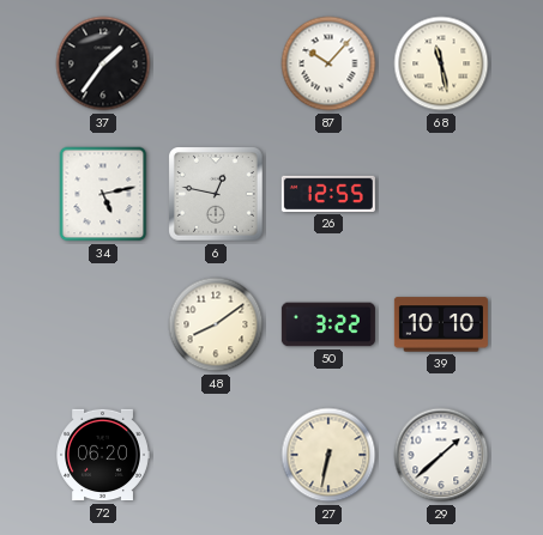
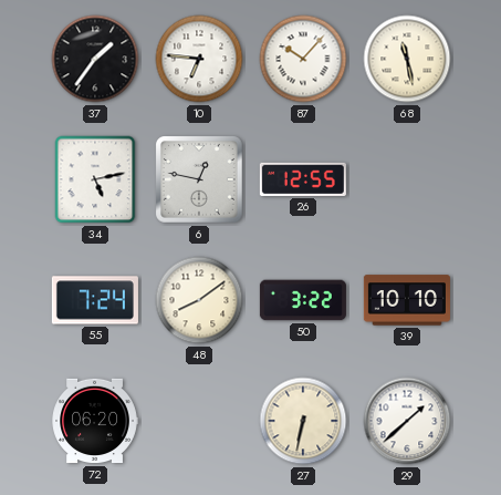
10: none -> 6:46
55: none -> 7:24
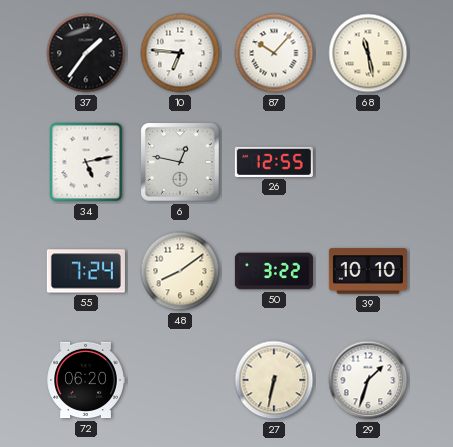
29: 1:38 -> 1:33
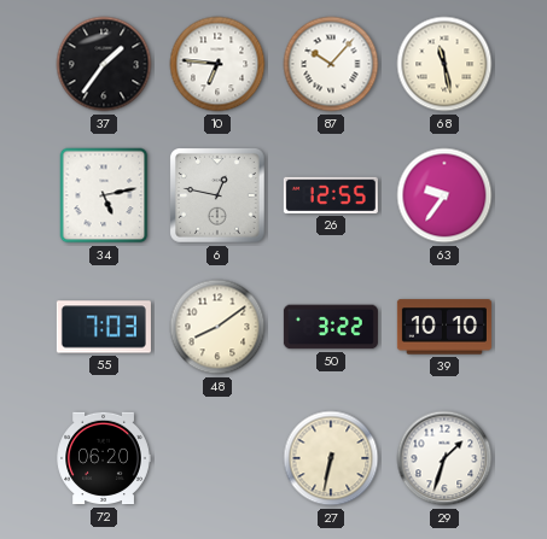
63: none -> 9:36
55: 7:24 -> 7:03
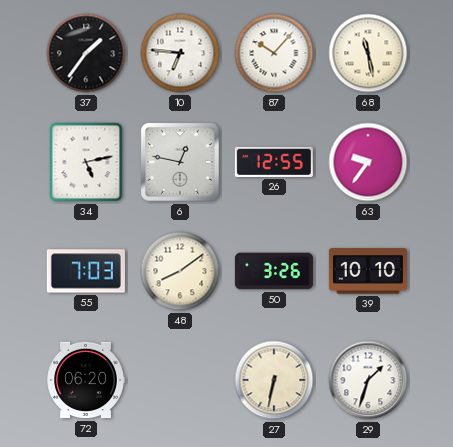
50: 3:22 -> 3:26
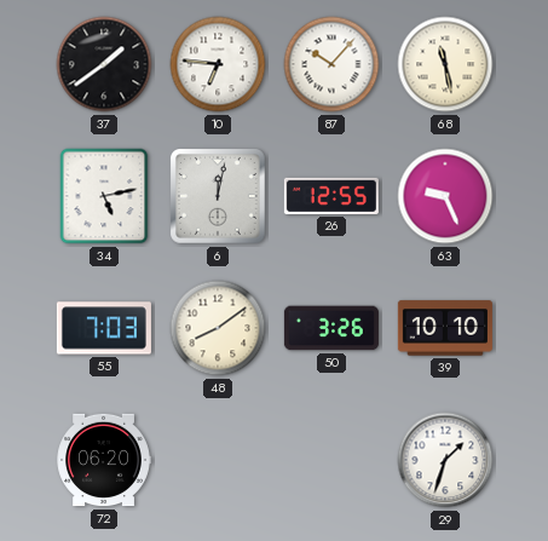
37: 1:36 -> 1:39
6: 12:47 -> 12:02
63: 9:36 -> 9:26
27: 6:32 -> none
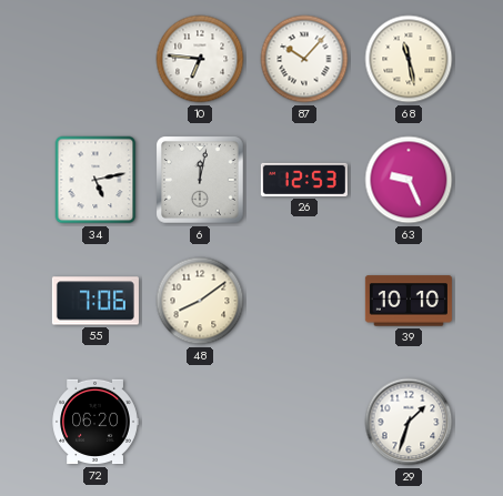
37: 1:39 -> none
26: 12:55 -> 12:53
55: 7:03 -> 7:06
50: 3:26 -> none
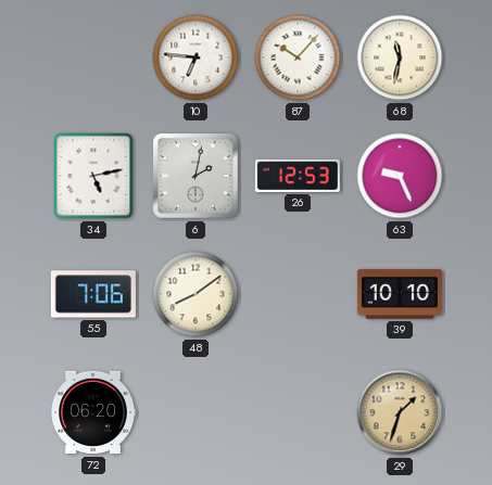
68: 11:28 -> 11:32
6: 12:02 -> 2:02
29 dial: white -> champagne
